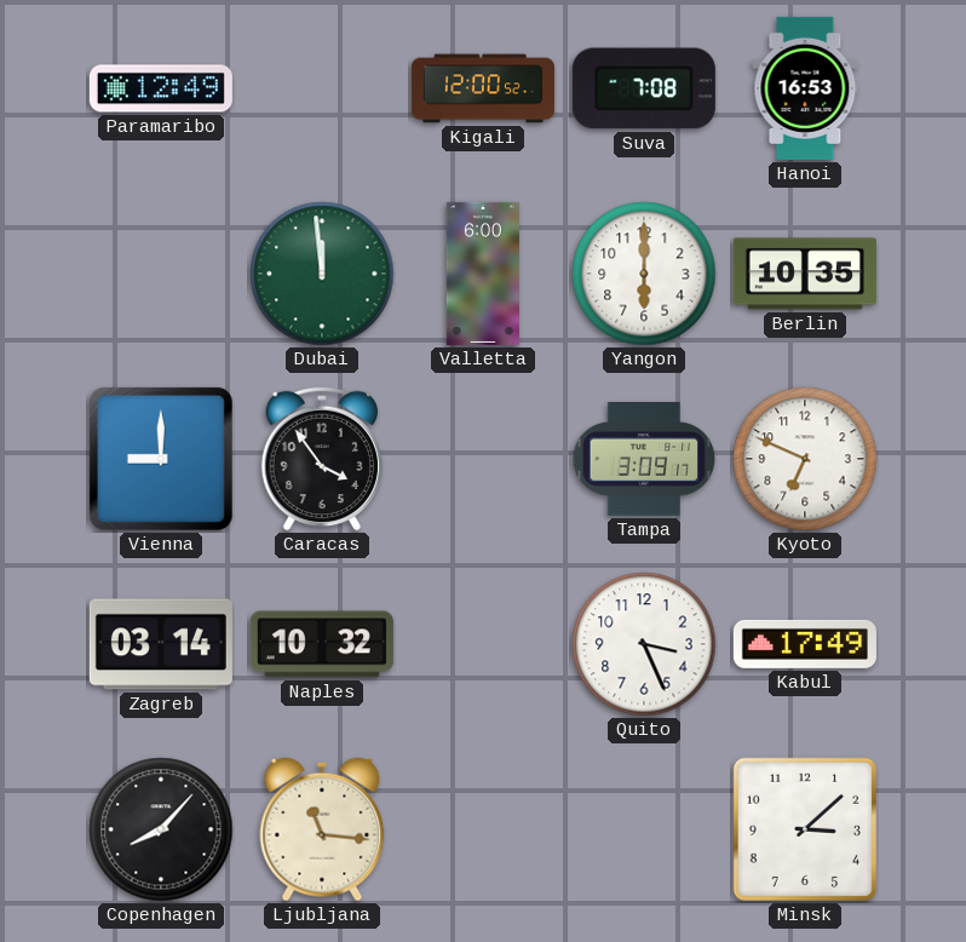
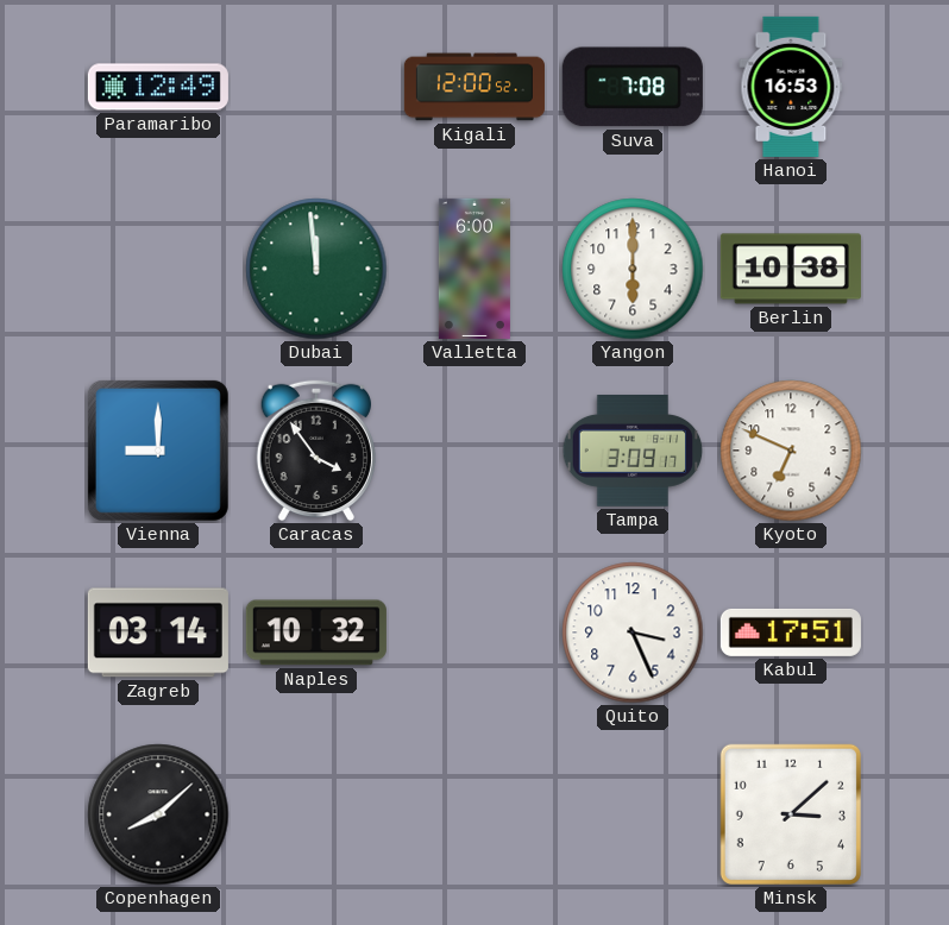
Berlin: 10:35 -> 10:38
Kabul: 17:49 -> 17:51
Copenhagen: 8:07 -> 8:08
Ljubljana: 11:16 -> none
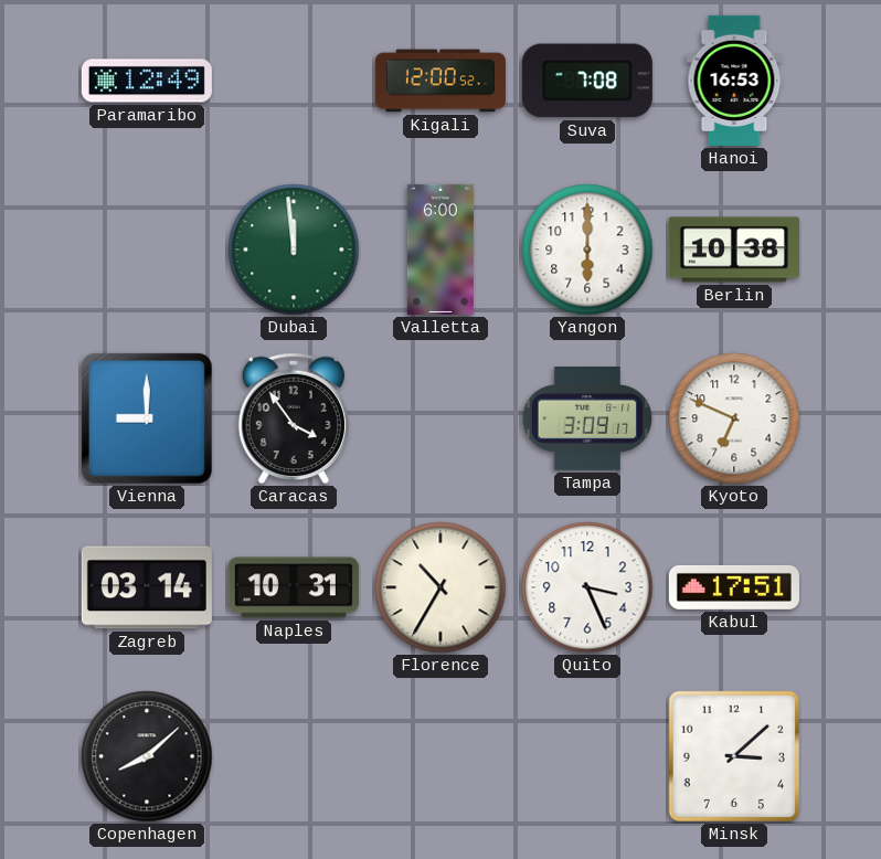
Naples: 10:32 -> 10:31
Florence: none -> 10:35
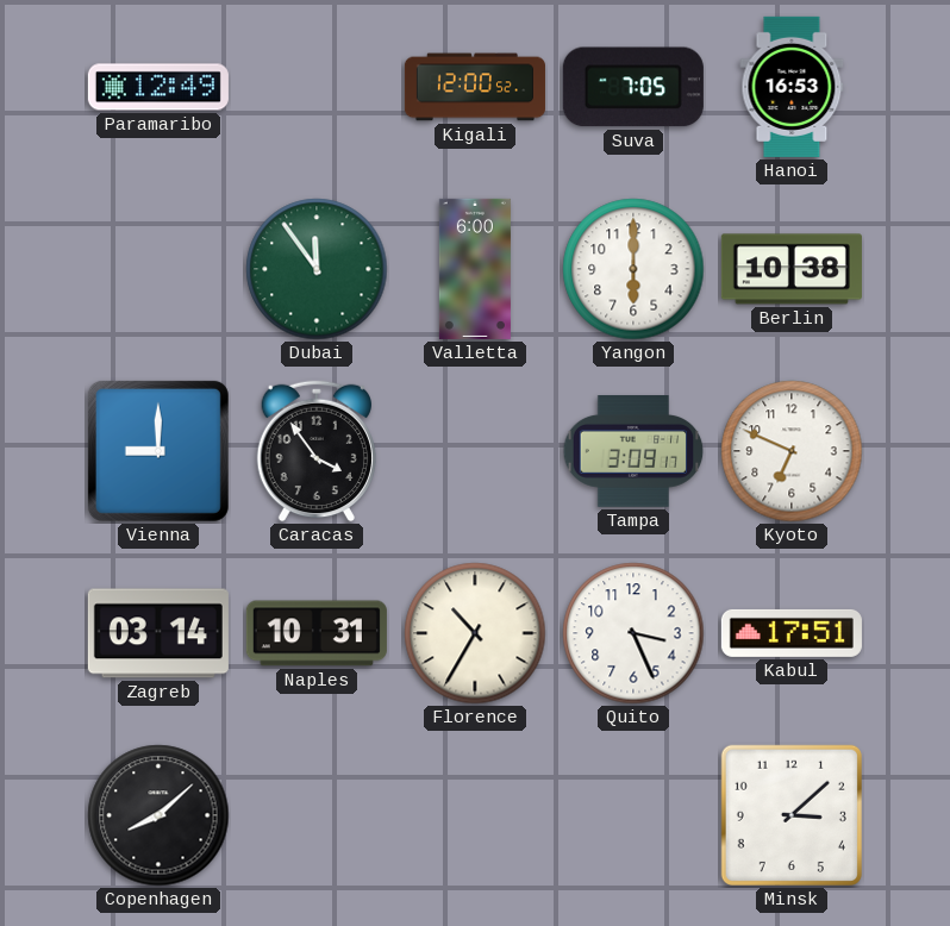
Suva: 7:08 -> 7:05
Dubai: 11:59 -> 11:54
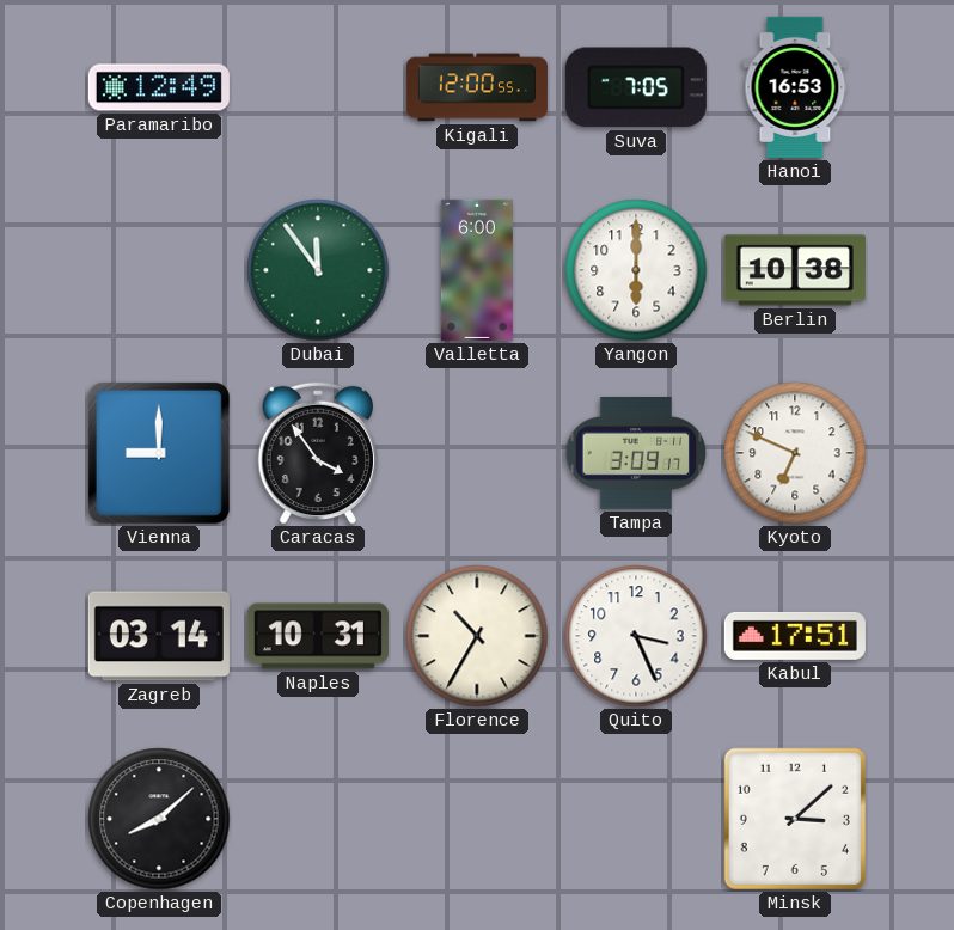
Kigali: 12:00:52 -> 12:00:55
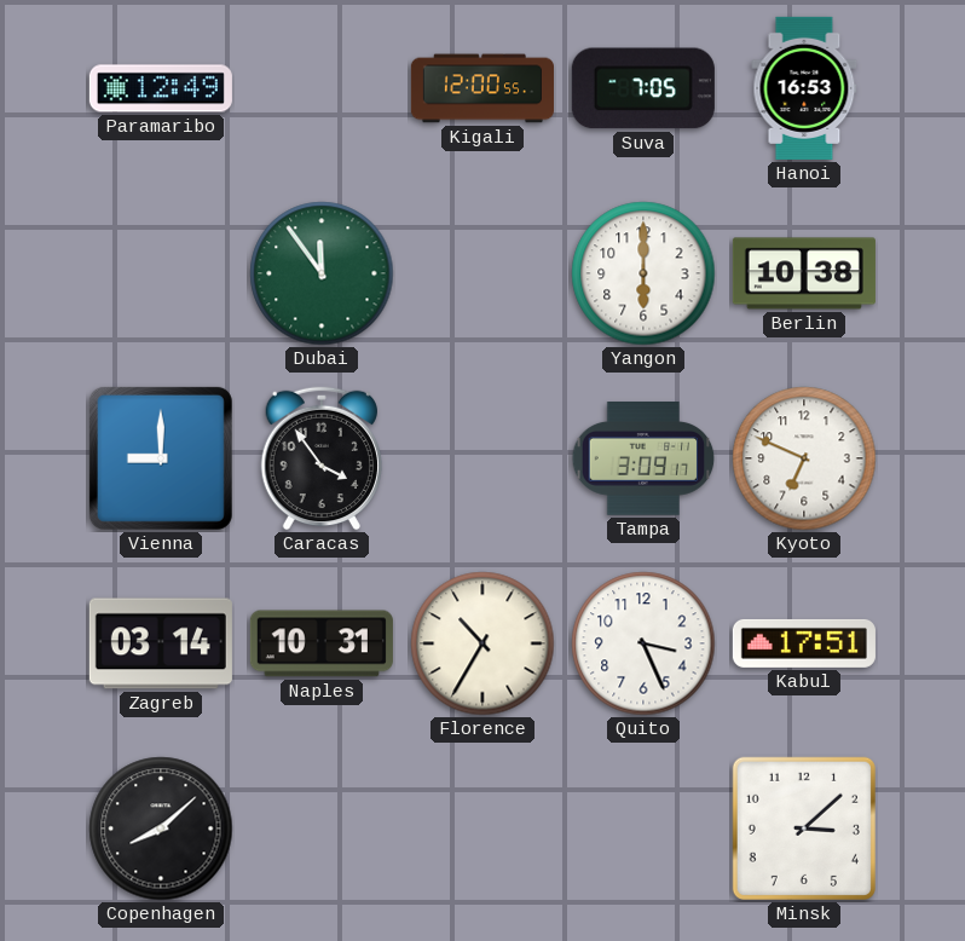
Valletta: 6:00 -> none
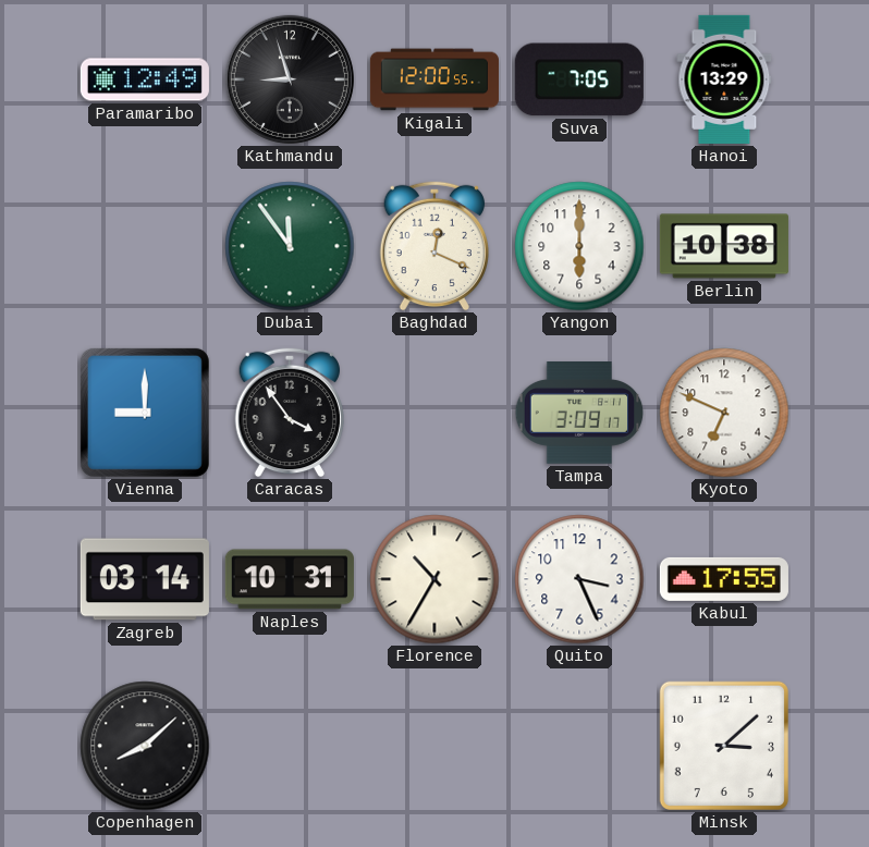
Kathmandu: none -> 8:57
Hanoi: 16:53 -> 13:29
Baghdad: none -> 12:19
Kabul: 17:51 -> 17:55
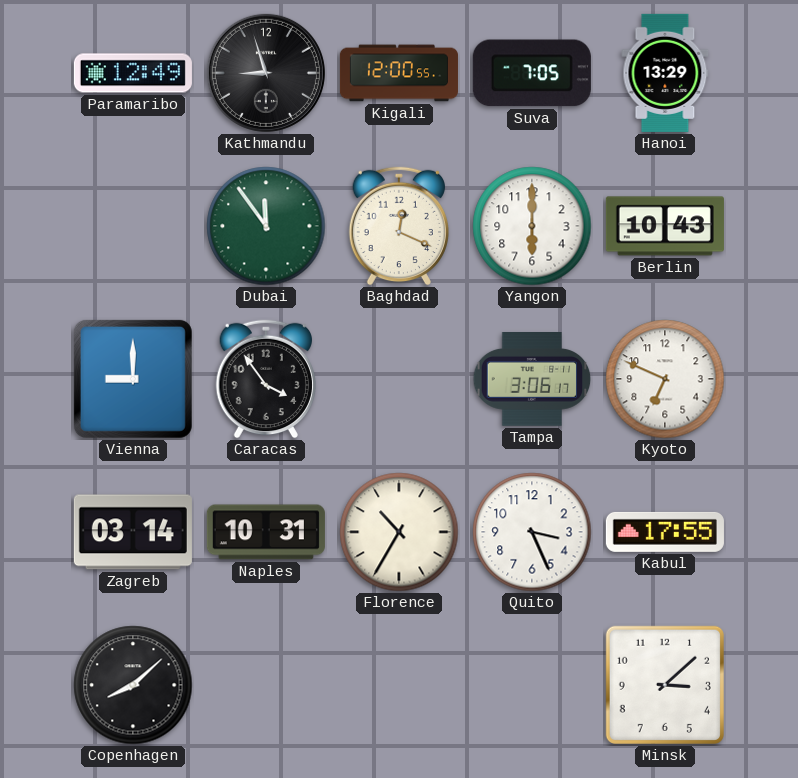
Berlin: 10:38 -> 10:43
Tampa: 3:09 -> 3:06
